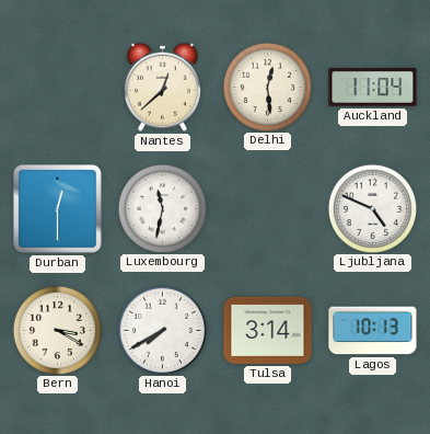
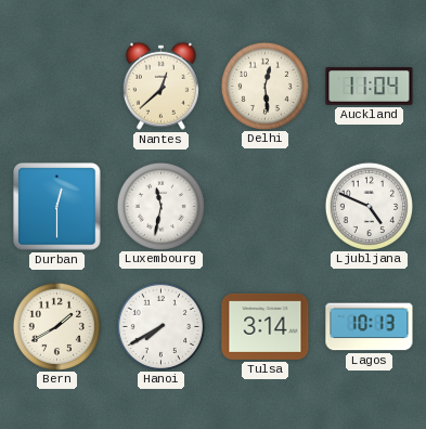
Bern: 3:20 -> 1:40
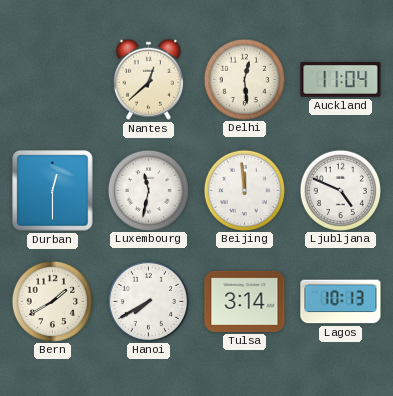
Beijing: none -> 11:59
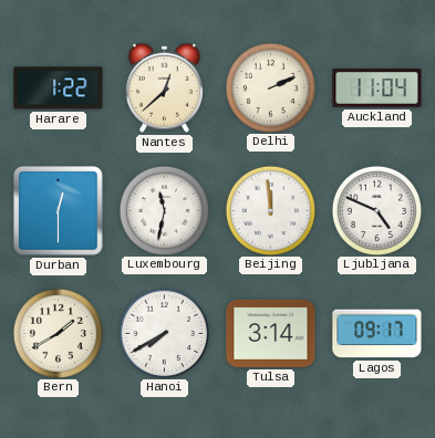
Harare: none -> 1:22
Delhi: 12:29 -> 2:11
Lagos: 10:13 -> 09:17
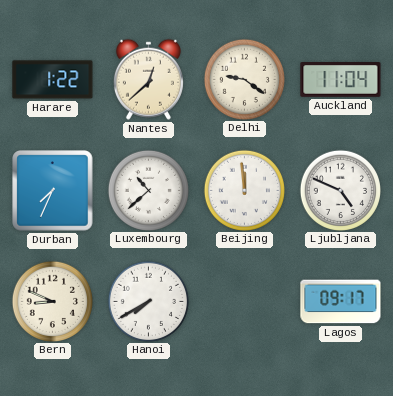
Delhi: 2:11 -> 9:21
Durban: 12:30 -> 7:34
Luxembourg: 11:32 -> 10:38
Bern: 1:40 -> 8:49
Tulsa: 3:14 -> none
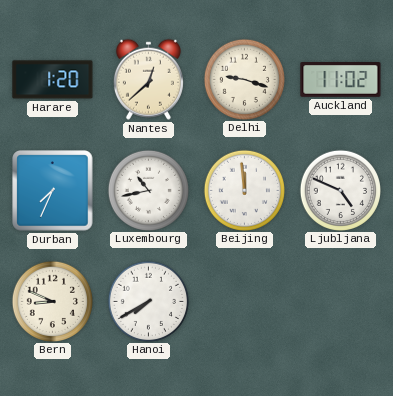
Harare: 1:22 -> 1:20
Delhi: 9:21 -> 9:18
Auckland: 11:04 -> 11:02
Luxembourg: 10:38 -> 10:43
Lagos: 09:17 -> none
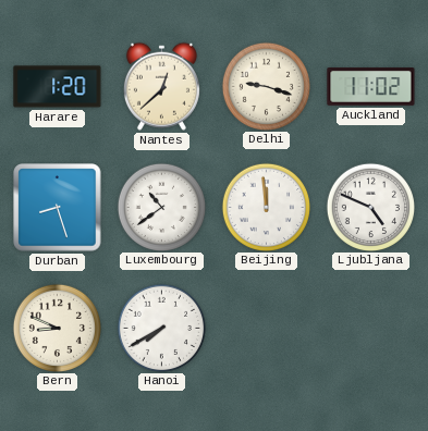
Durban: 7:34 -> 8:27
Luxembourg: 10:43 -> 10:39
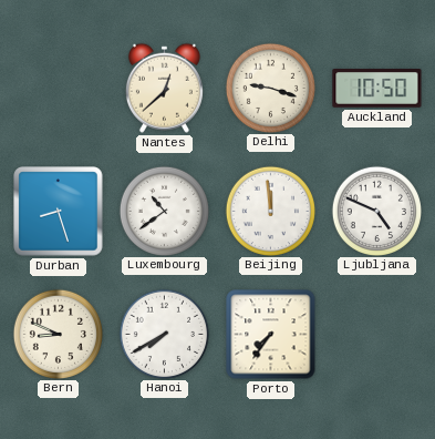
Harare: 1:20 -> none
Auckland: 11:02 -> 10:50
Porto: none -> 7:36
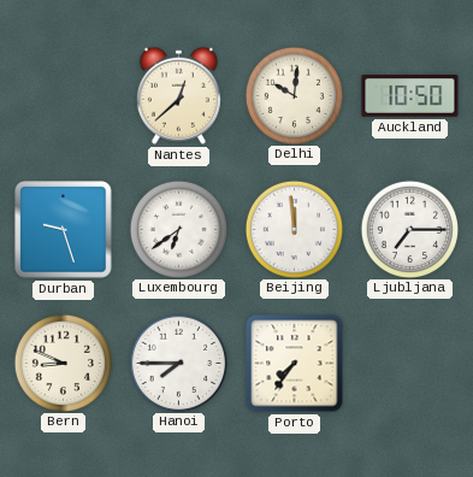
Delhi: 9:18 -> 10:01
Durban: 8:27 -> 9:27
Luxembourg: 10:39 -> 6:39
Ljubljana: 4:49 -> 7:15
Hanoi: 7:40 -> 7:45
